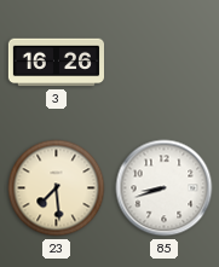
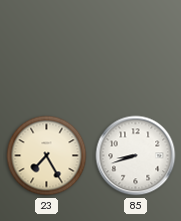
3: 16:26 -> none
23: 7:29 -> 7:25
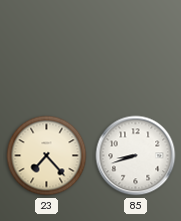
23: 7:25 -> 7:23
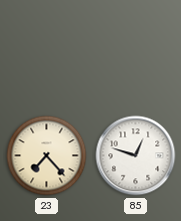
85: 8:42 -> 12:48
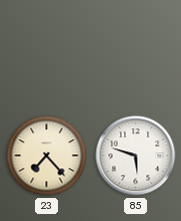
85: 12:48 -> 5:48
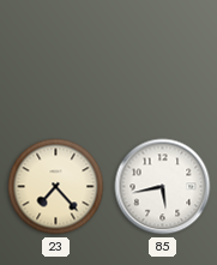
85: 5:48 -> 5:43
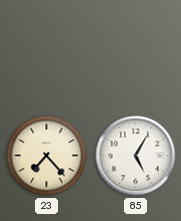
85: 5:43 -> 5:05
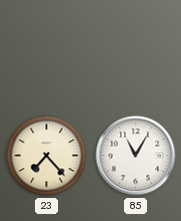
85: 5:05 -> 11:05
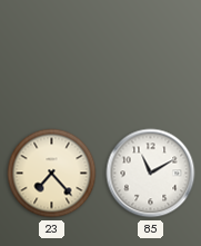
85: 11:05 -> 11:10
